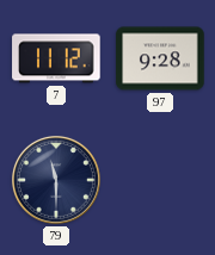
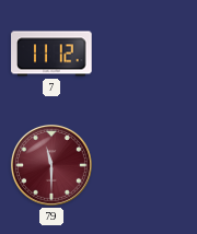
97: 9:28 -> none
79 dial: navy -> burgundy
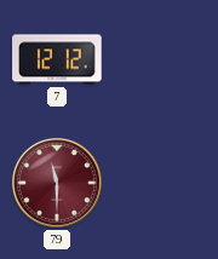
7: 11:12 -> 12:12
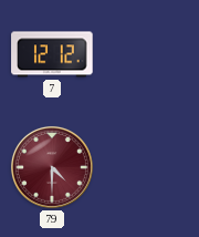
79: 11:30 -> 4:30
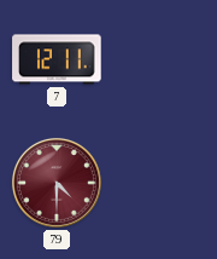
7: 12:12 -> 12:11
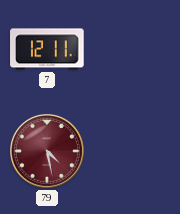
79: 4:30 -> 4:28
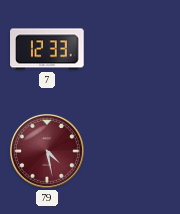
7: 12:11 -> 12:33
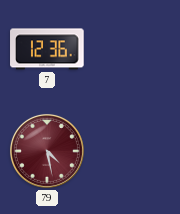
7: 12:33 -> 12:36
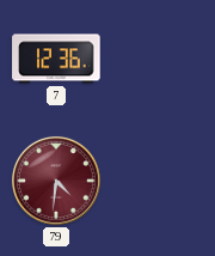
79: 4:28 -> 4:31
